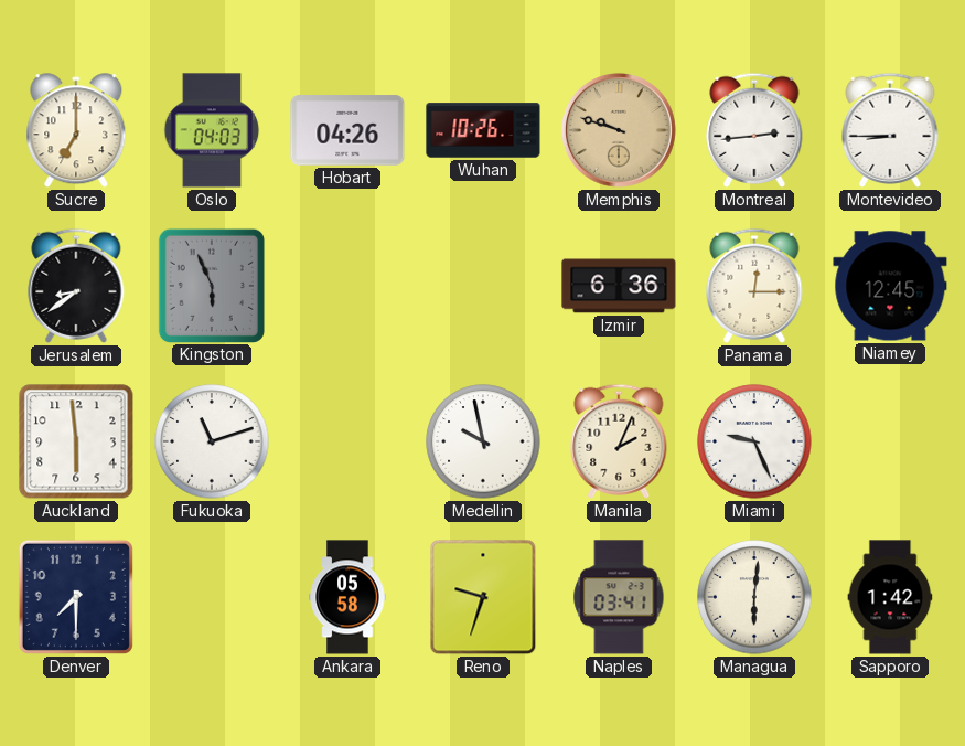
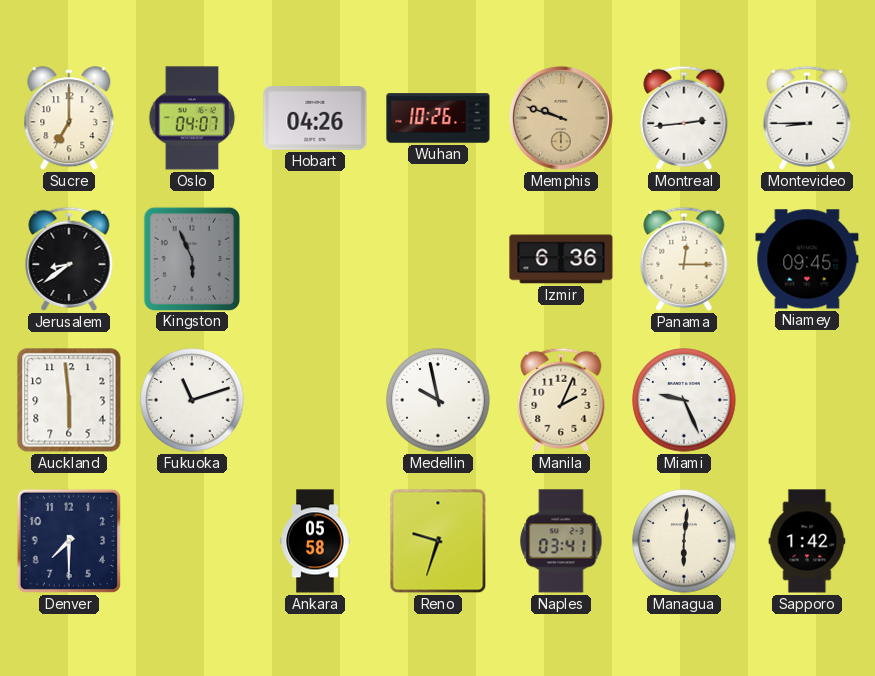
Oslo: 04:03 -> 04:07
Niamey: 12:45 -> 09:45
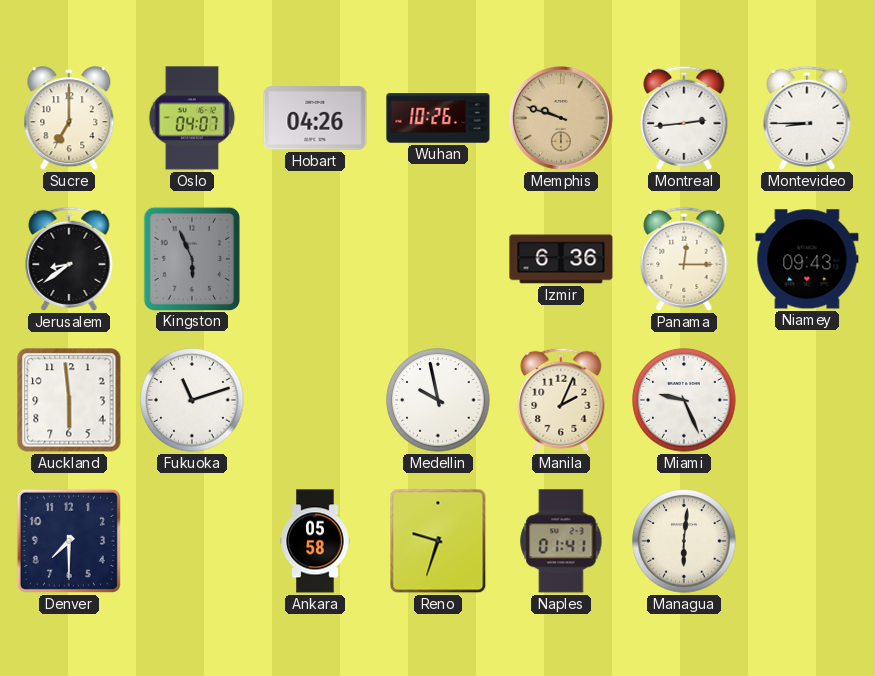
Niamey: 09:45 -> 09:43
Naples: 03:41 -> 01:41
Sapporo: 1:42 -> none
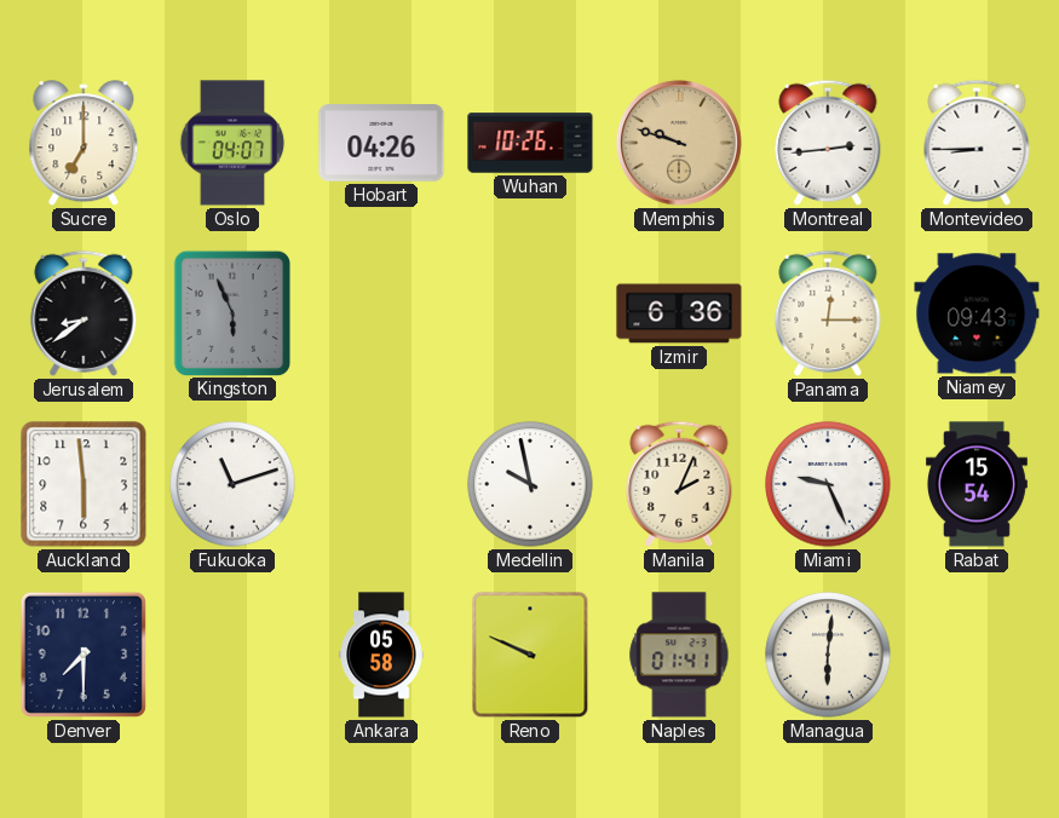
Rabat: none -> 15:54
Reno: 9:33 -> 9:49
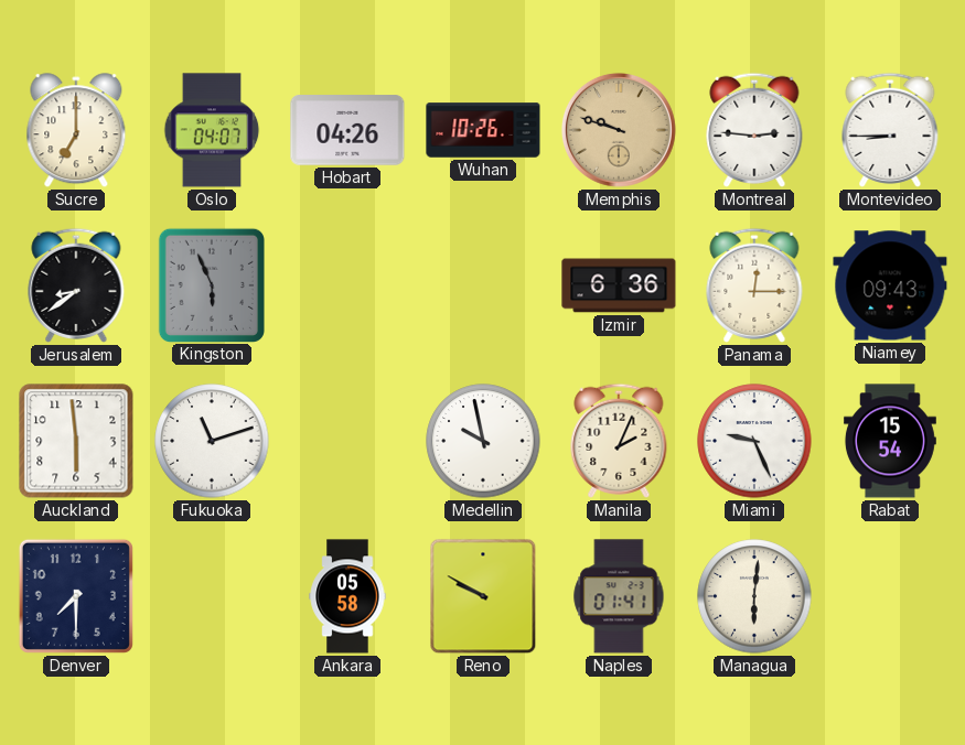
Montreal: 2:44 -> 2:46
Reno: 9:49 -> 9:50
